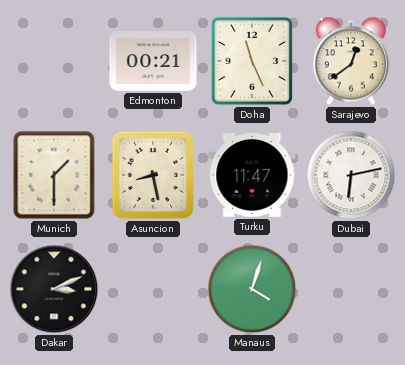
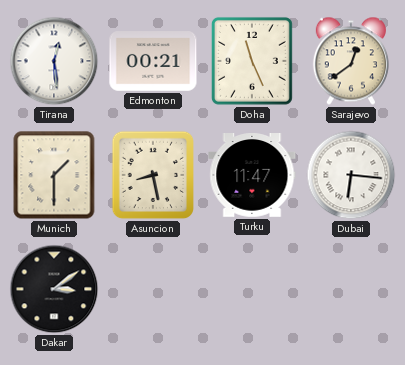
Tirana: none -> 12:29
Dubai: 6:13 -> 6:16
Dakar: 3:11 -> 3:09
Manaus: 4:03 -> none
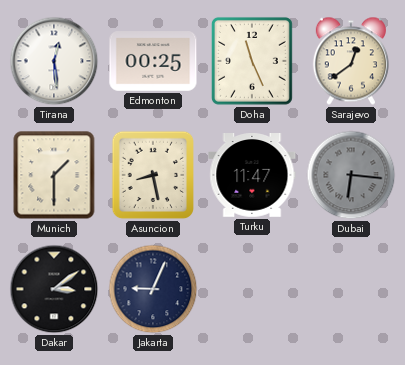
Edmonton: 00:21 -> 00:25
Dubai dial: white -> grey
Jakarta: none -> 9:04
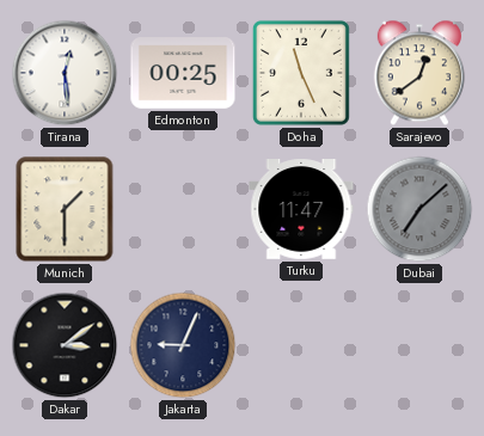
Asuncion: 8:28 -> none
Dubai: 6:16 -> 7:08
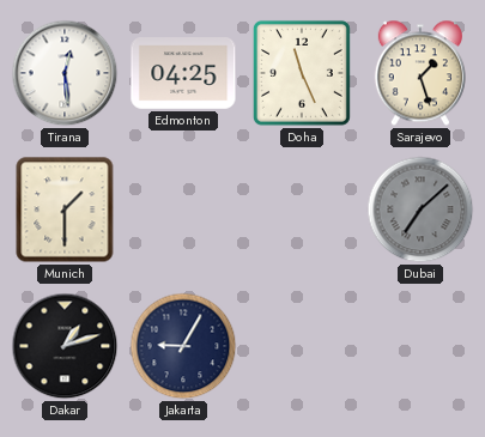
Edmonton: 00:25 -> 04:25
Sarajevo: 12:39 -> 1:27
Turku: 11:47 -> none
Dakar: 3:09 -> 1:12
Jakarta: 9:04 -> 9:05
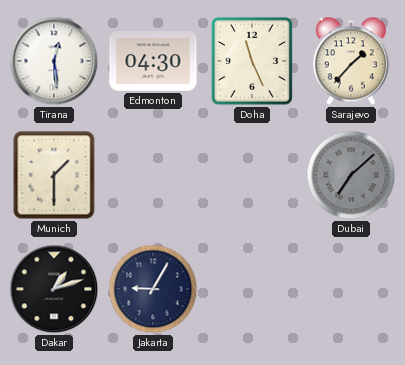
Edmonton: 04:25 -> 04:30
Sarajevo: 1:27 -> 1:37
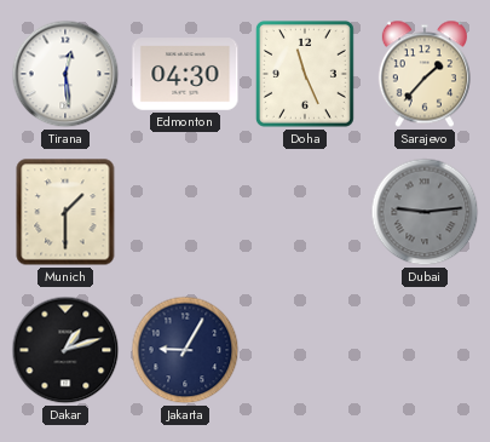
Dubai: 7:08 -> 9:14
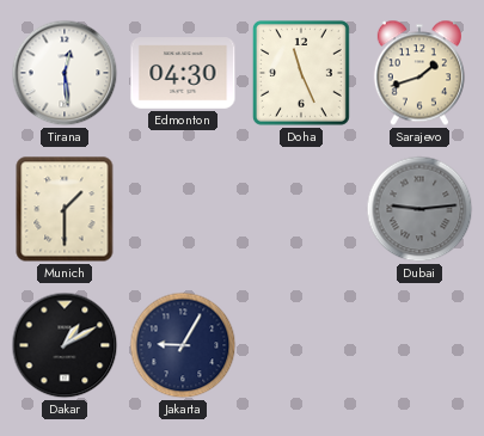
Sarajevo: 1:37 -> 1:42
Dakar: 1:12 -> 1:10
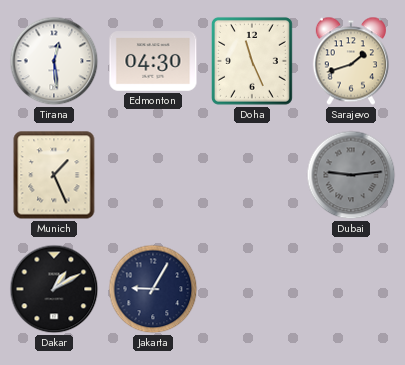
Munich: 1:30 -> 1:26
